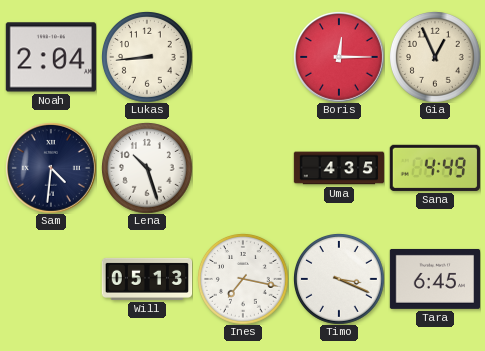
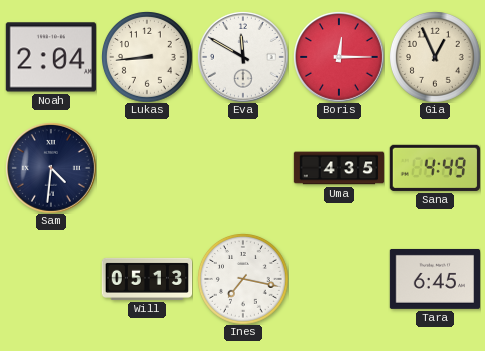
Eva: none -> 11:50
Lena: 10:27 -> none
Timo: 3:19 -> none
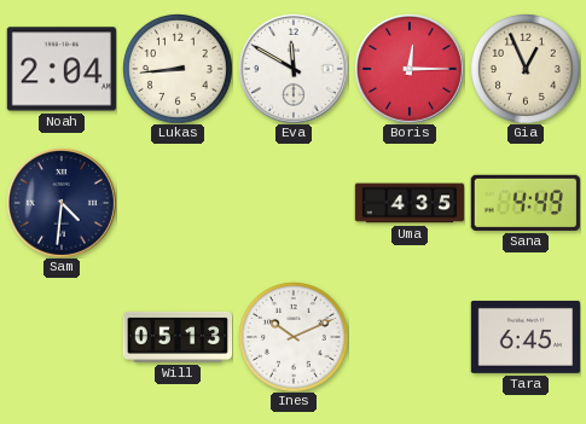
Ines: 7:17 -> 10:11
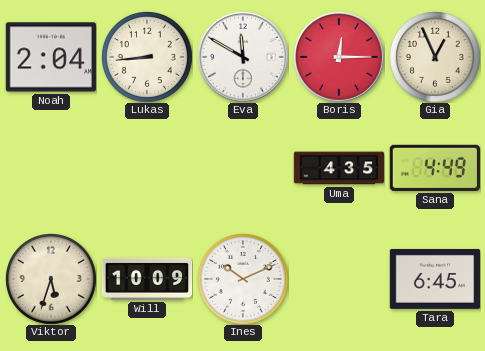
Sam: 4:31 -> none
Viktor: none -> 5:33
Will: 05:13 -> 10:09
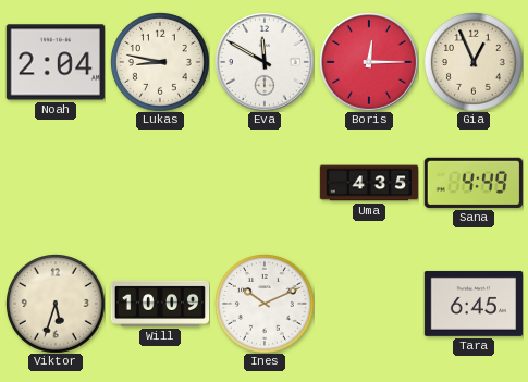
Lukas: 8:44 -> 8:47
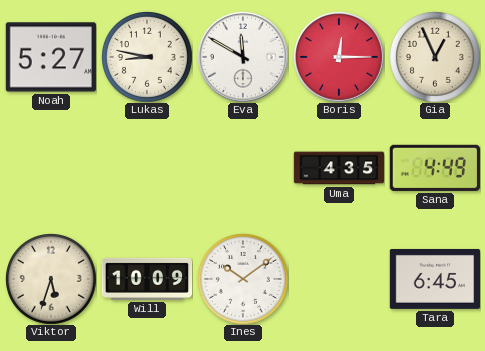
Noah: 2:04 -> 5:27
Ines: 10:11 -> 10:09
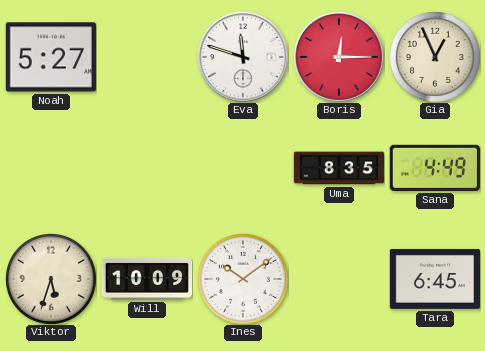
Lukas: 8:47 -> none
Eva: 11:50 -> 11:48
Uma: 4:35 -> 8:35
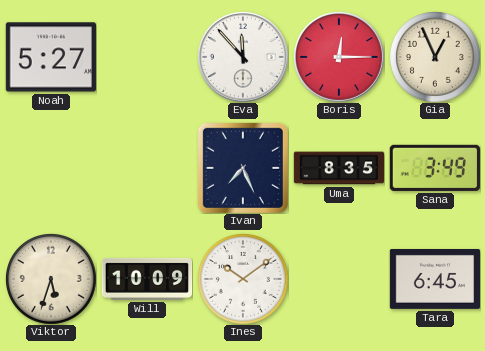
Eva: 11:48 -> 11:53
Ivan: none -> 7:26
Sana: 4:49 -> 3:49
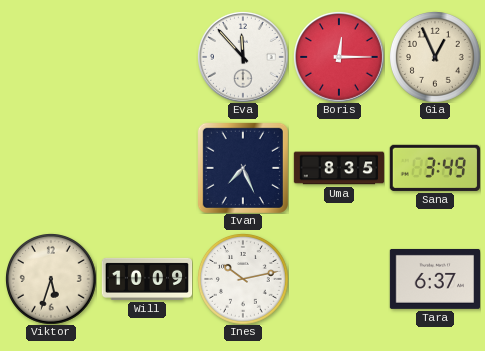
Noah: 5:27 -> none
Ines: 10:09 -> 10:13
Tara: 6:45 -> 6:37
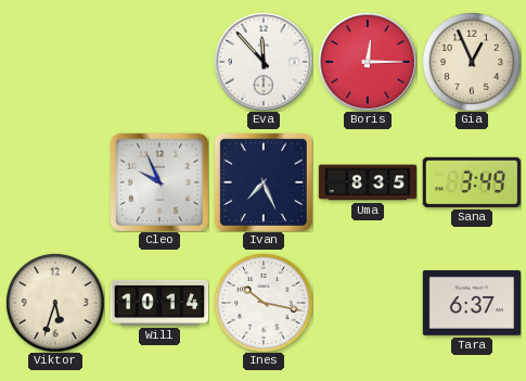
Cleo: none -> 9:56
Will: 10:09 -> 10:14
Ines: 10:13 -> 10:17
